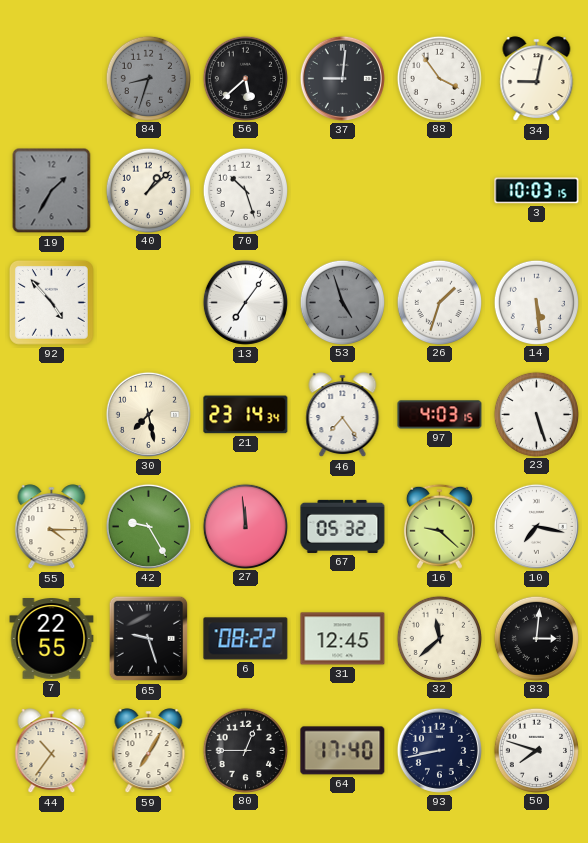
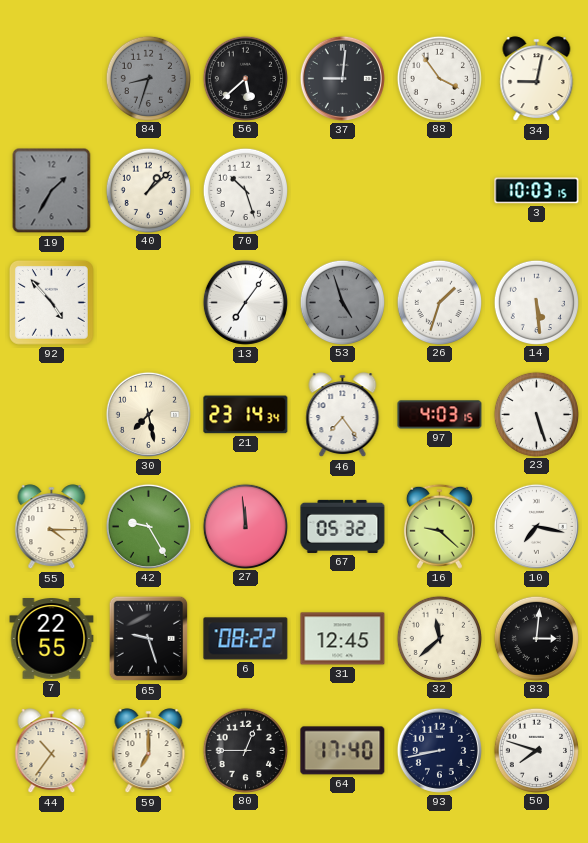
59: 7:05 -> 7:00
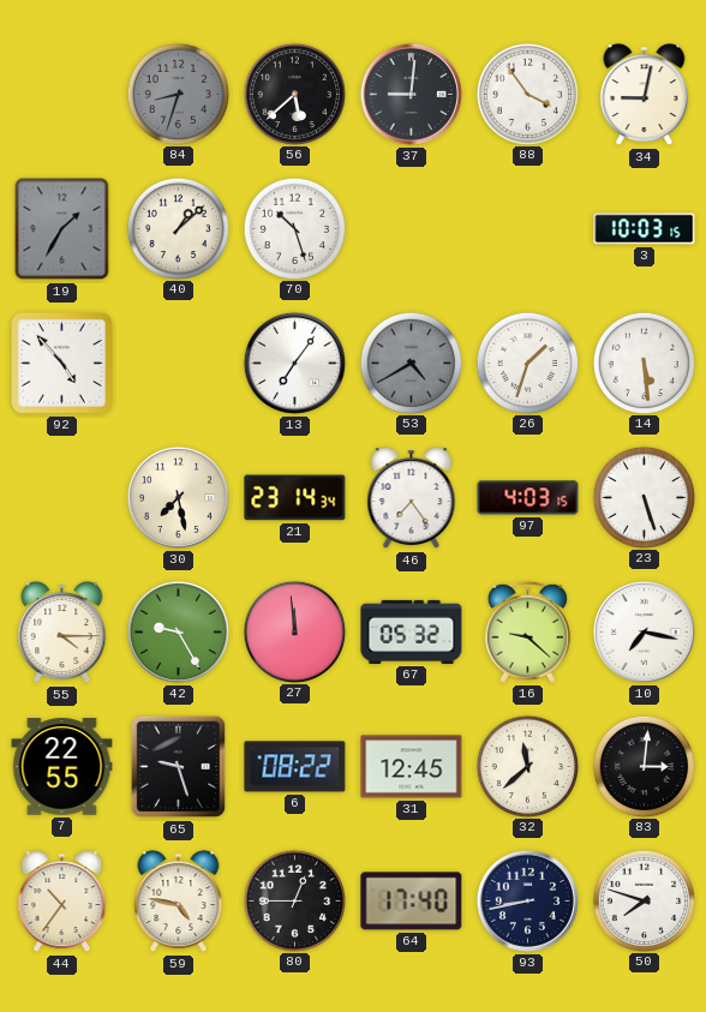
53: 4:57 -> 4:40
59: 7:00 -> 4:47
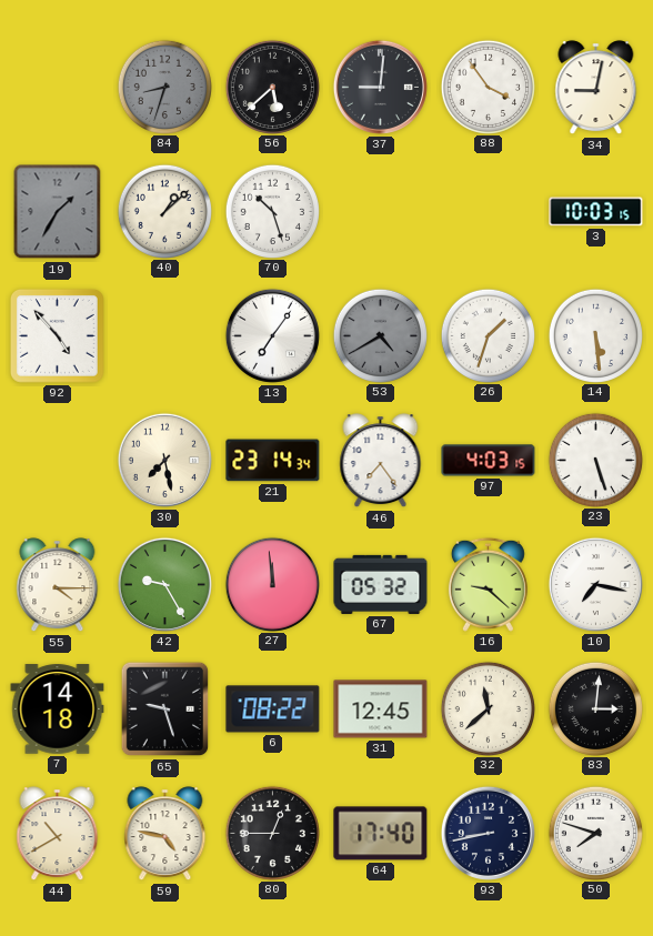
7: 22:55 -> 14:18
44: 10:36 -> 10:40
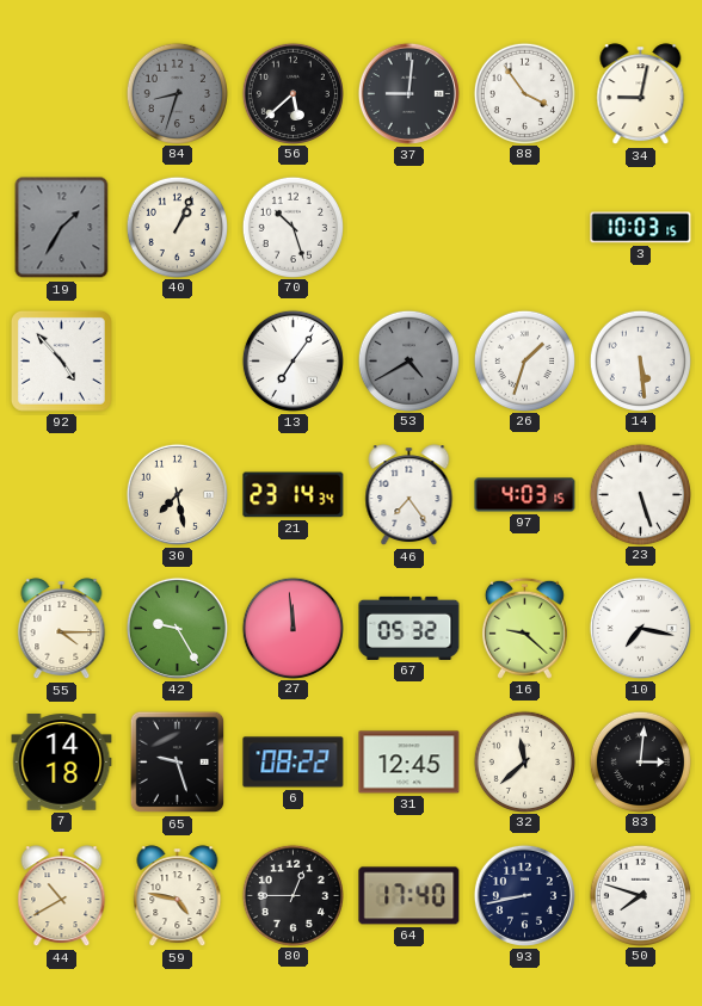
40: 1:08 -> 1:04
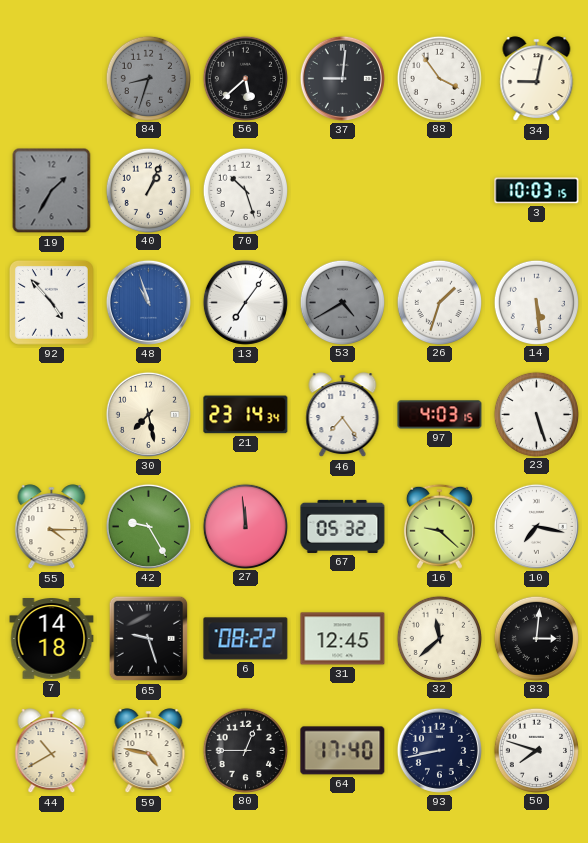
48: none -> 10:57
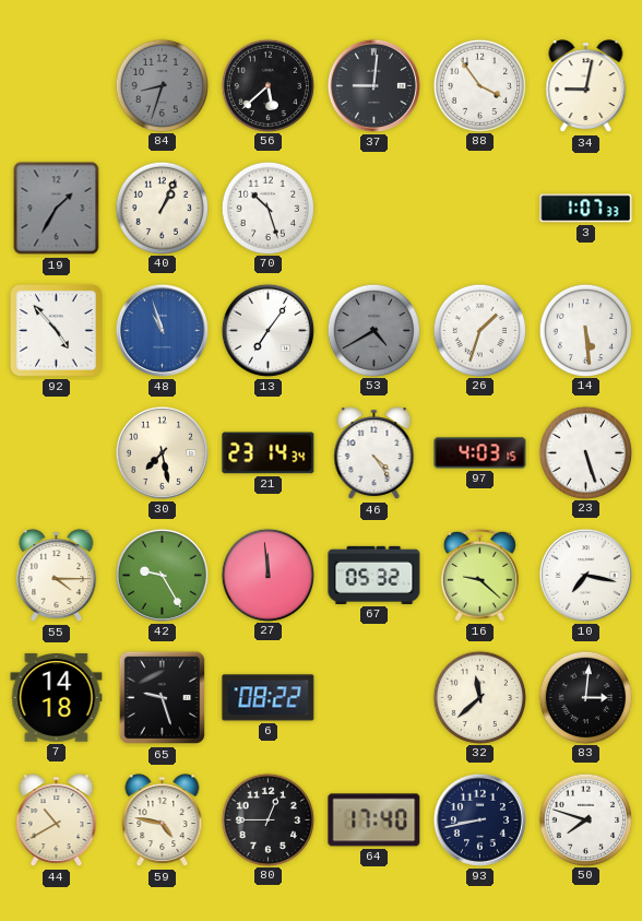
3: 10:03 -> 1:07
46: 7:24 -> 4:24
31: 12:45 -> none
